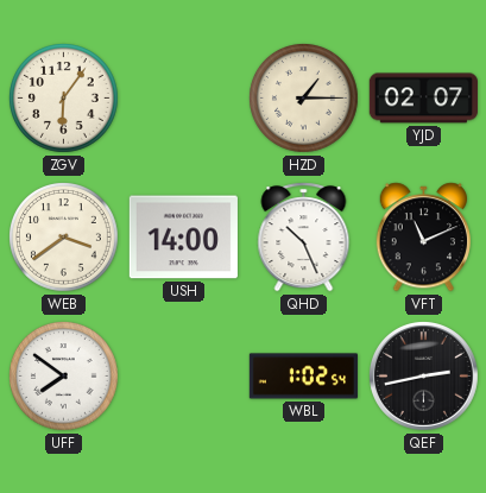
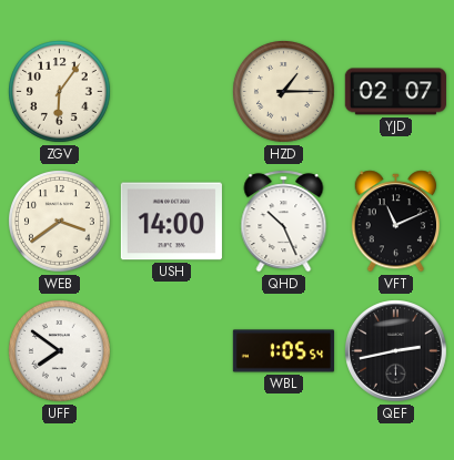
WBL: 1:02 -> 1:05
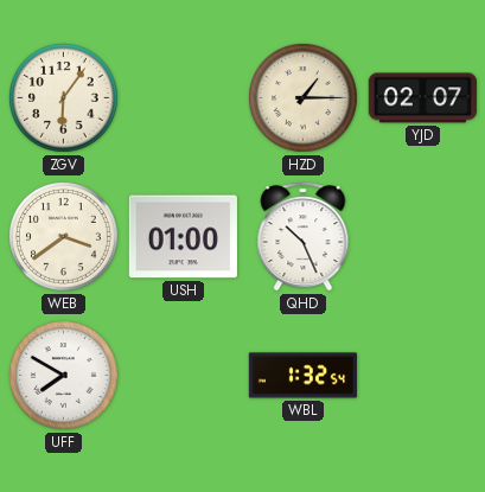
USH: 14:00 -> 01:00
VFT: 11:11 -> none
UFF: 7:51 -> 7:50
WBL: 1:05 -> 1:32
QEF: 2:43 -> none
